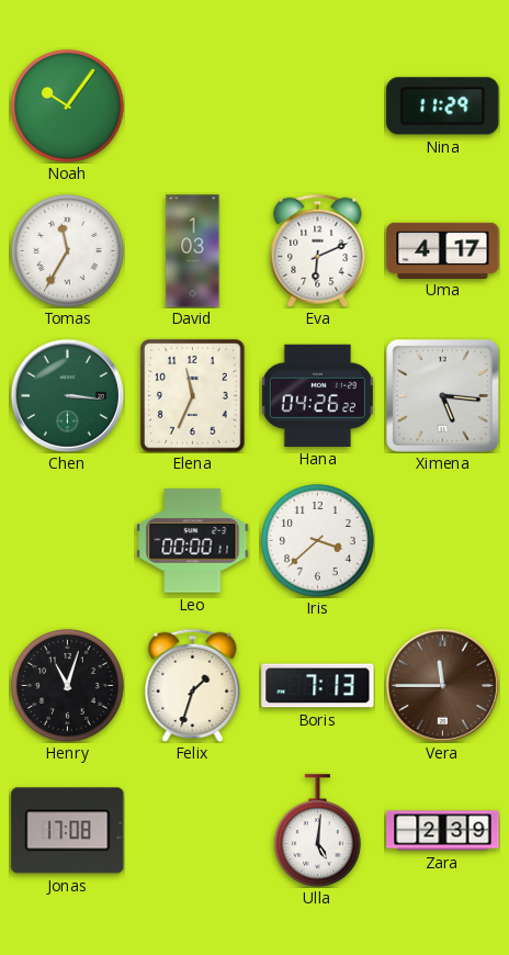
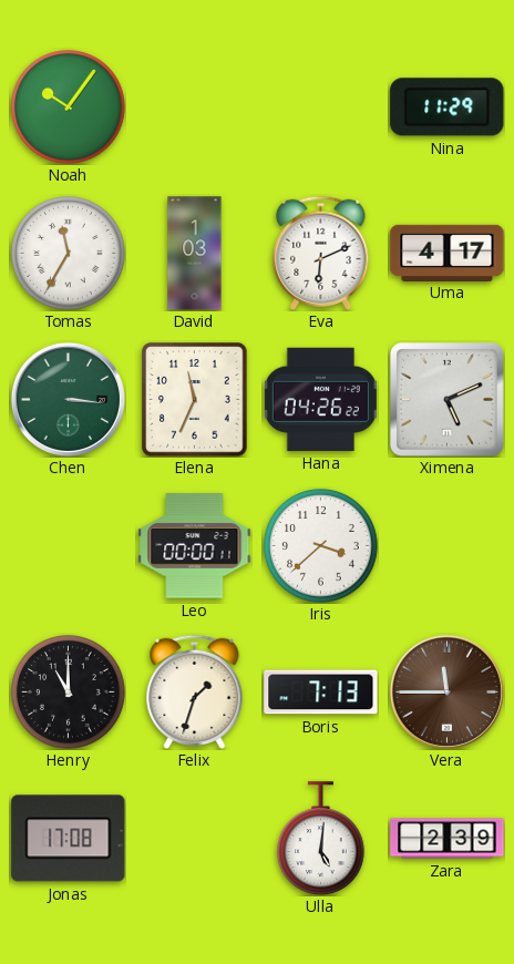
Ximena: 5:16 -> 5:11
Henry: 11:03 -> 11:00
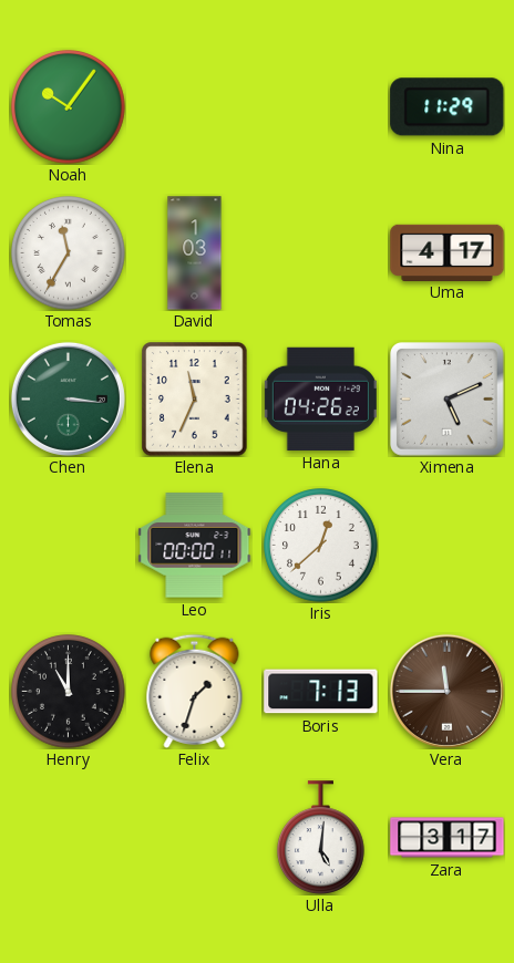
Eva: 6:11 -> none
Iris: 3:38 -> 12:38
Jonas: 17:08 -> none
Zara: 2:39 -> 3:17
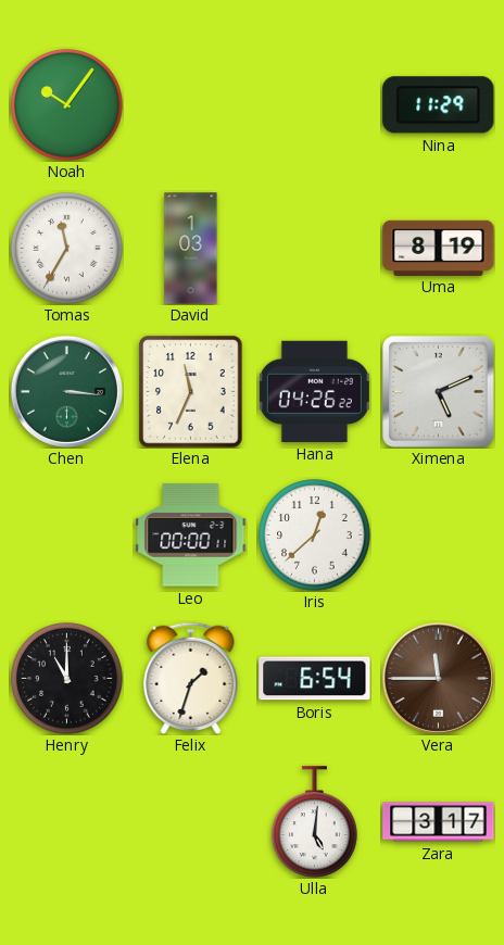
Uma: 4:17 -> 8:19
Boris: 7:13 -> 6:54
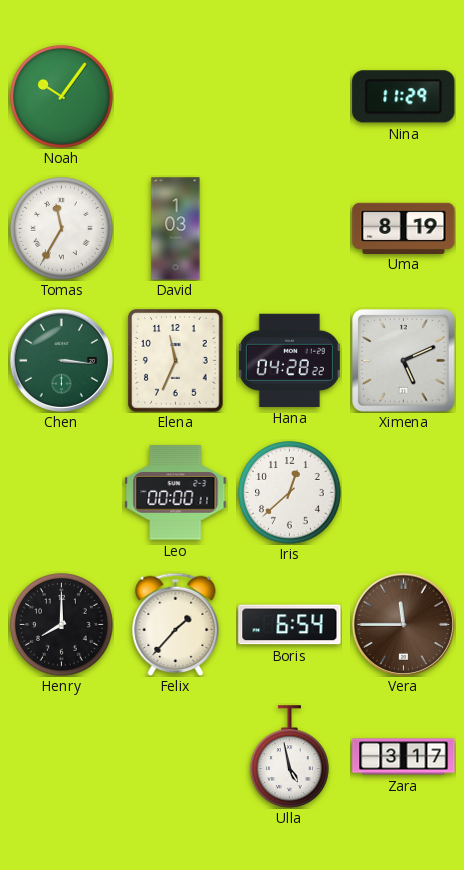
Hana: 04:26 -> 04:28
Henry: 11:00 -> 8:00
Felix: 1:33 -> 1:37
Ulla: 5:01 -> 4:58
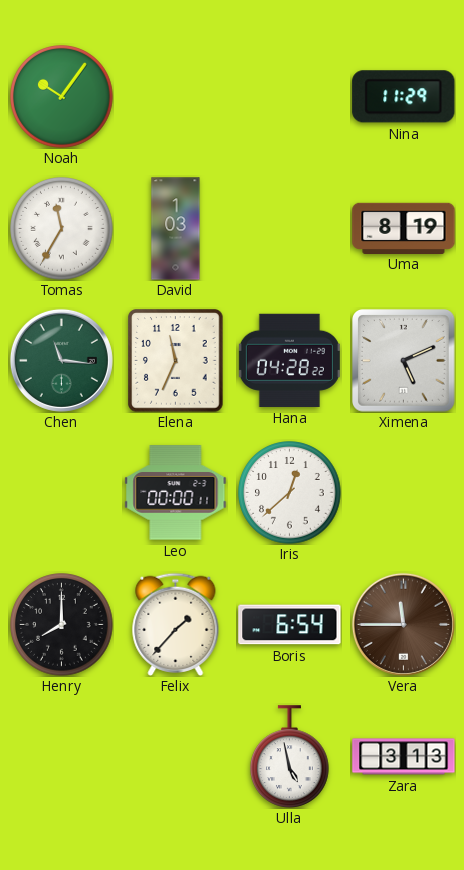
Chen: 3:16 -> 11:16
Zara: 3:17 -> 3:13
